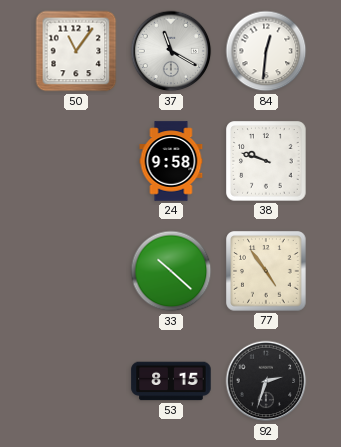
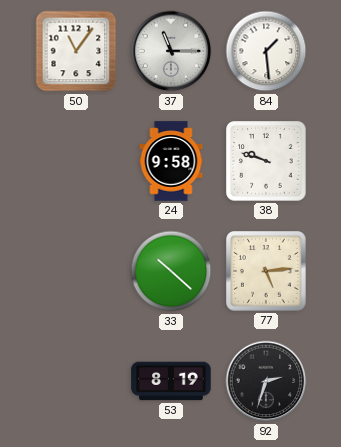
37: 11:20 -> 11:15
84: 12:31 -> 1:29
77: 4:54 -> 5:14
53: 8:15 -> 8:19
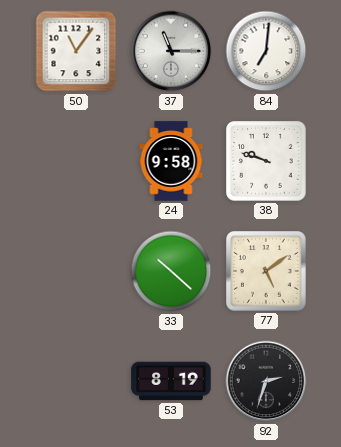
84: 1:29 -> 7:01
77: 5:14 -> 5:09
